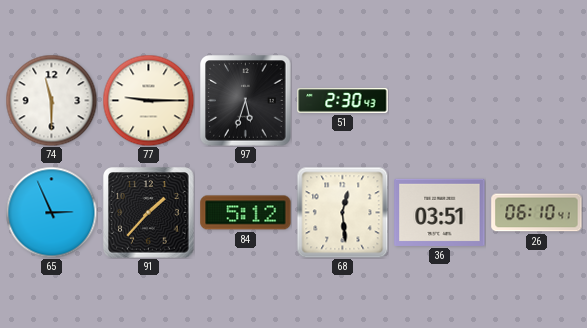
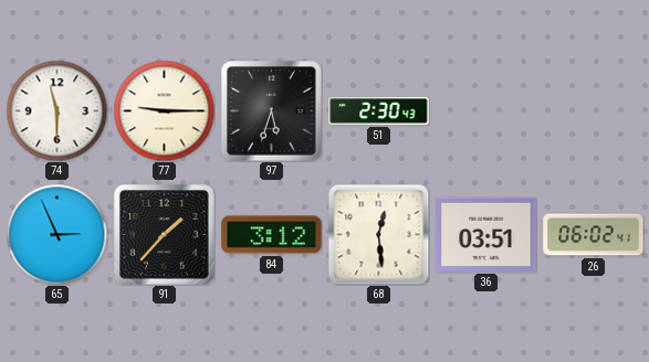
84: 5:12 -> 3:12
26: 06:10 -> 06:02
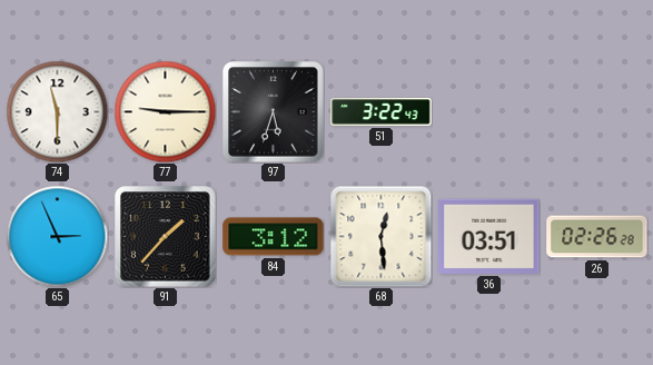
51: 2:30 -> 3:22
26: 06:02 -> 02:26
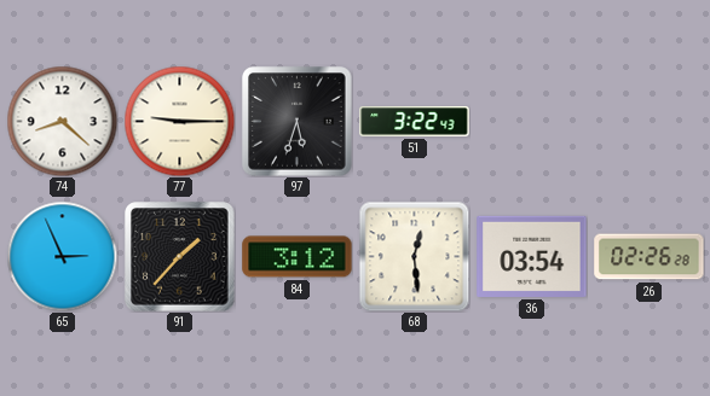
74: 11:30 -> 8:22
36: 03:51 -> 03:54
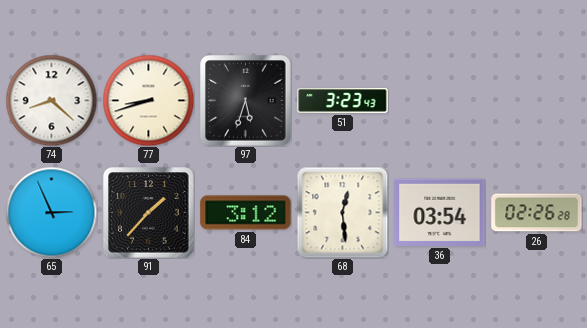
77: 9:15 -> 8:42
51: 3:22 -> 3:23
